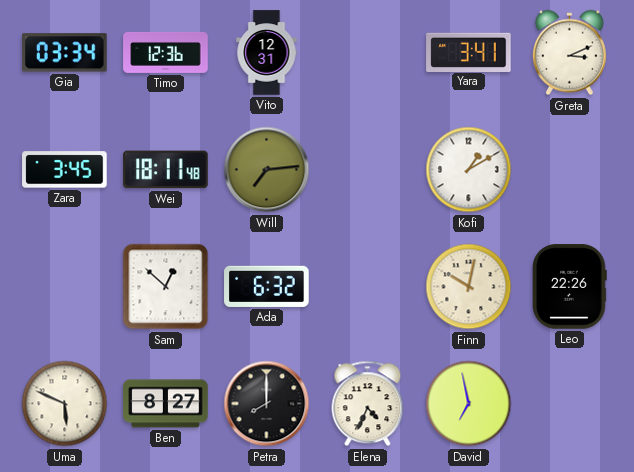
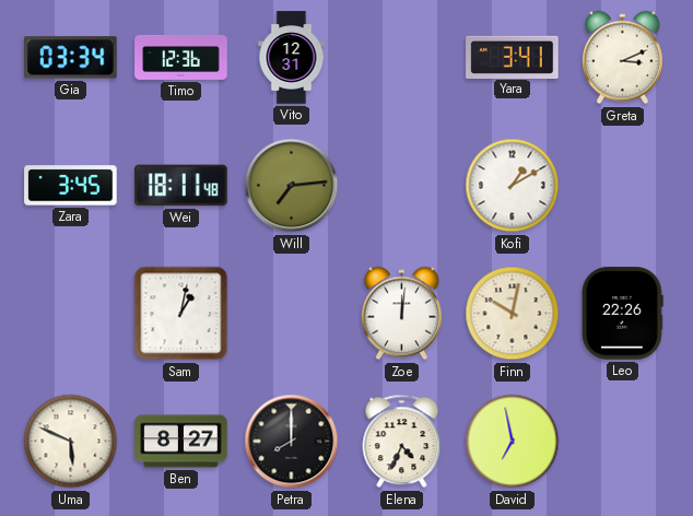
Sam: 12:52 -> 1:02
Ada: 6:32 -> none
Zoe: none -> 12:01
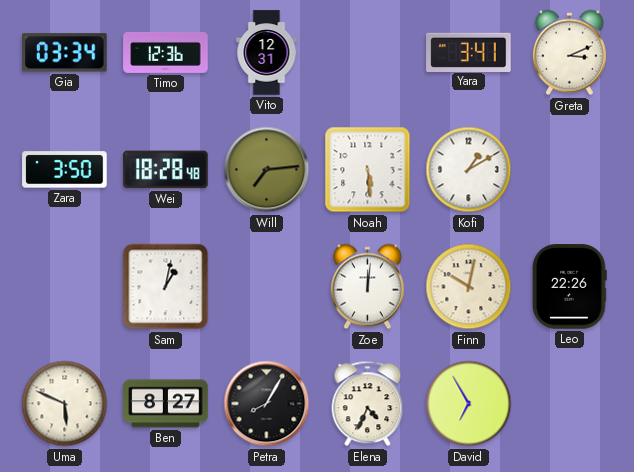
Zara: 3:45 -> 3:50
Wei: 18:11 -> 18:28
Noah: none -> 5:29
Petra: 8:00 -> 8:05
David: 6:58 -> 6:55
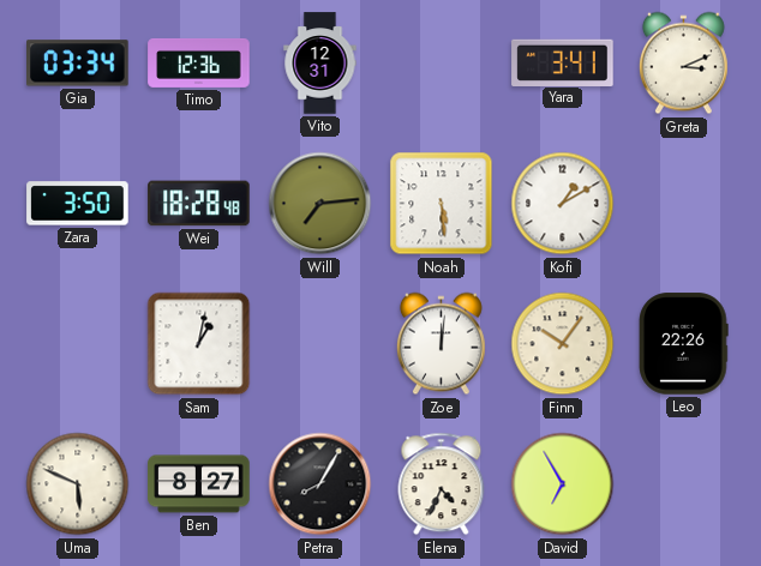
Finn: 10:02 -> 10:06
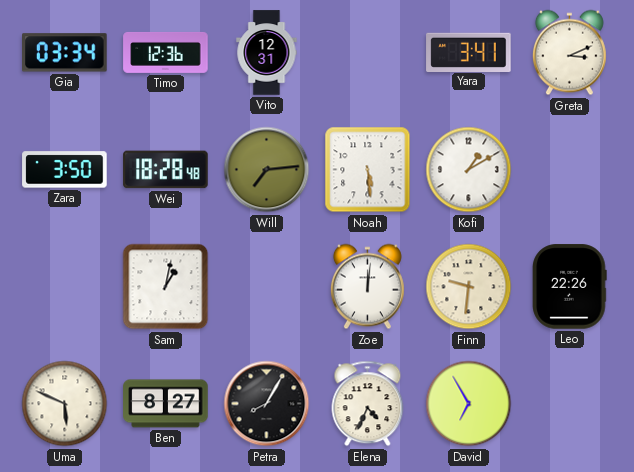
Finn: 10:06 -> 9:31
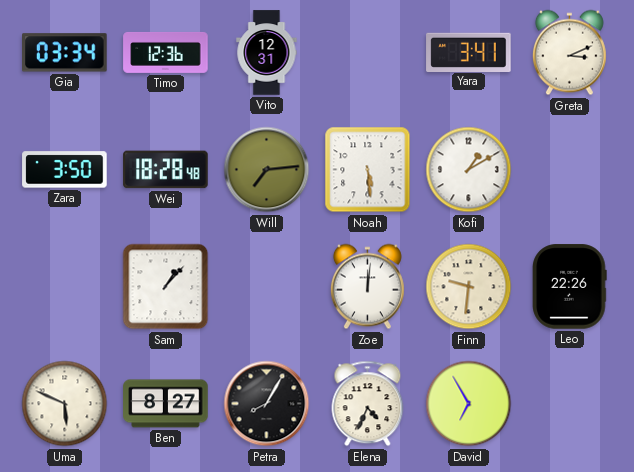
Sam: 1:02 -> 1:07
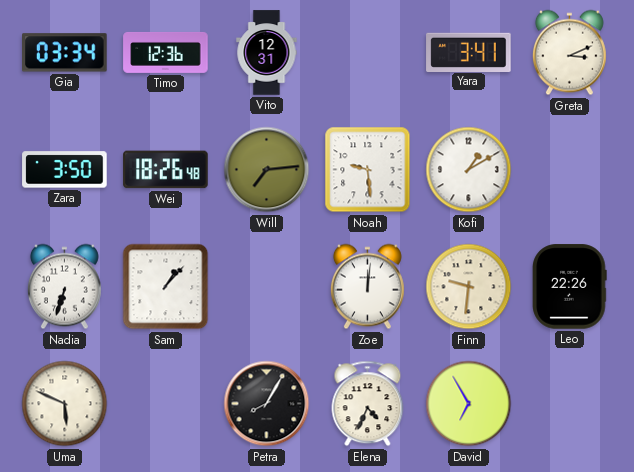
Wei: 18:28 -> 18:26
Noah: 5:29 -> 9:29
Nadia: none -> 6:33
Ben: 8:27 -> none
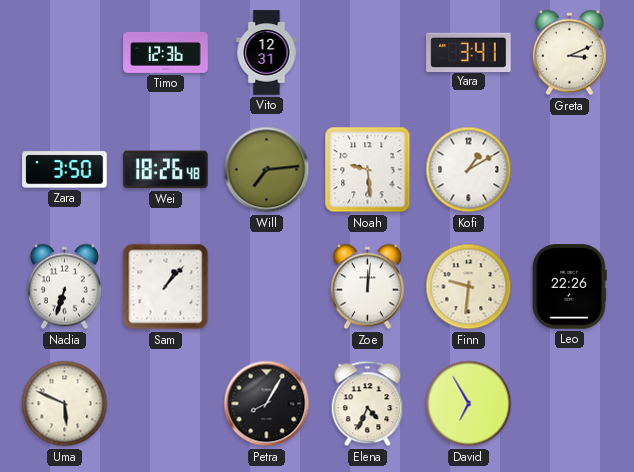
Gia: 03:34 -> none
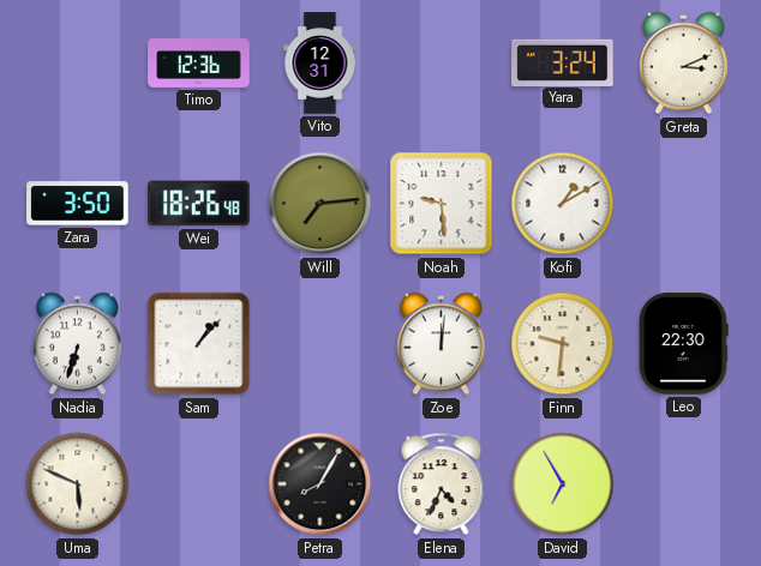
Yara: 3:41 -> 3:24
Leo: 22:26 -> 22:30
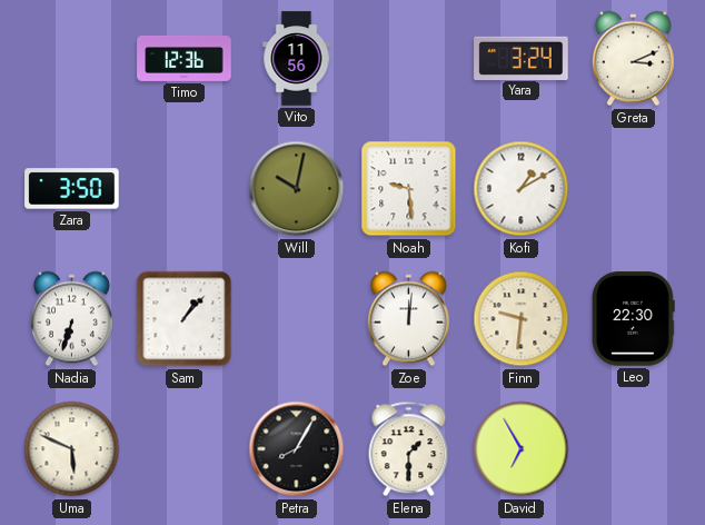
Vito: 12:31 -> 11:56
Wei: 18:26 -> none
Will: 7:14 -> 10:02
Elena: 4:34 -> 1:30
